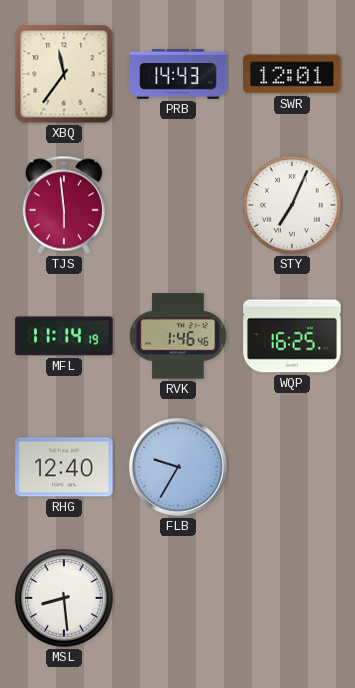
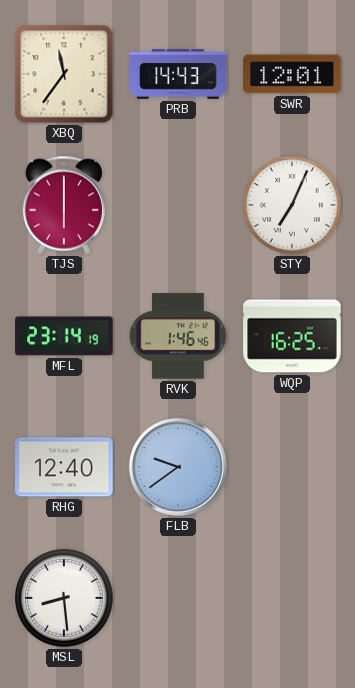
TJS: 5:59 -> 6:00
MFL: 11:14 -> 23:14
FLB: 9:35 -> 9:39
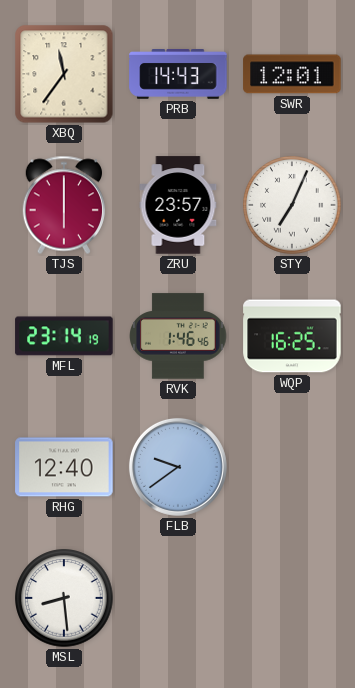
ZRU: none -> 23:57
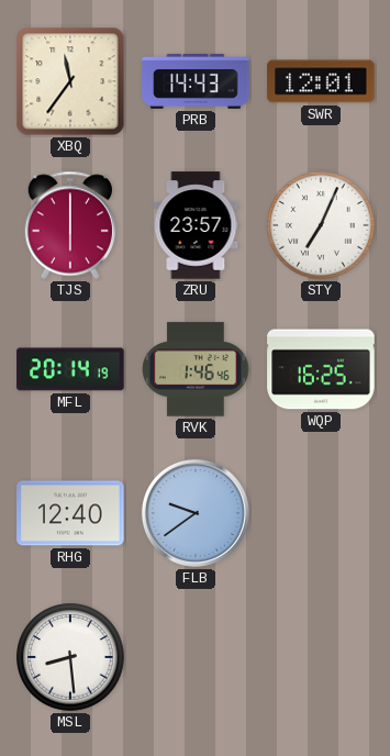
MFL: 23:14 -> 20:14
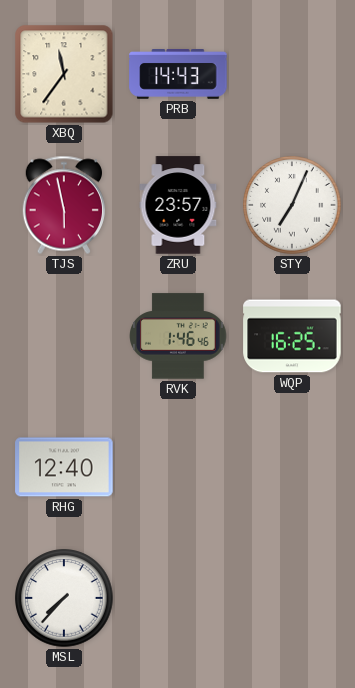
SWR: 12:01 -> none
TJS: 6:00 -> 5:58
MFL: 20:14 -> none
FLB: 9:39 -> none
MSL: 8:29 -> 7:37
